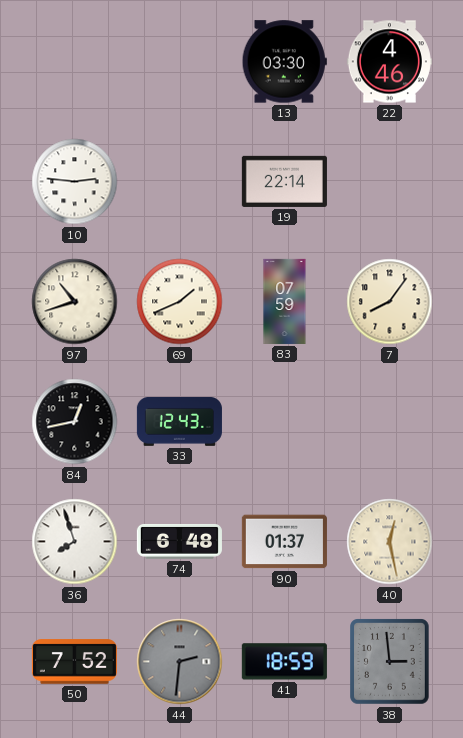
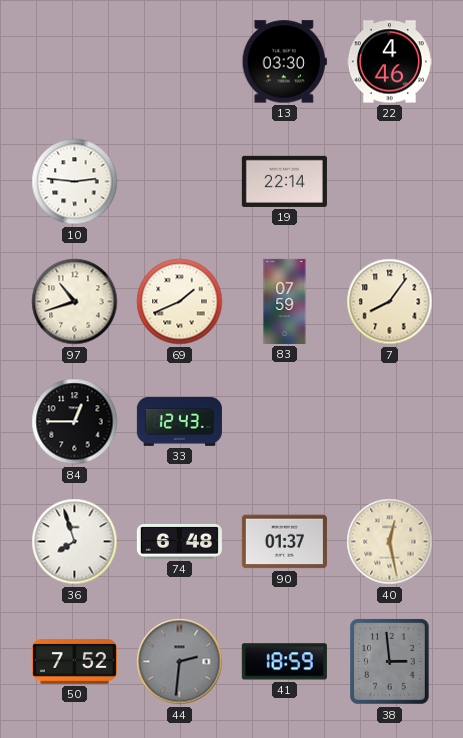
84: 12:43 -> 12:45
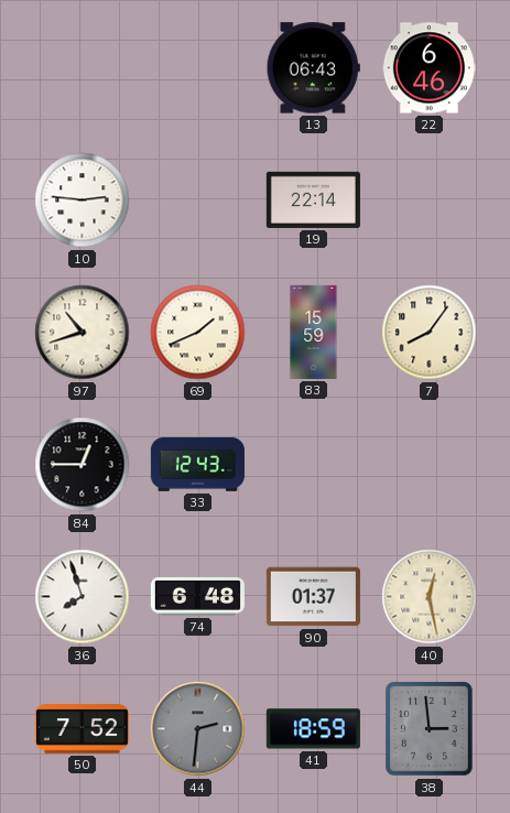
13: 03:30 -> 06:43
22: 4:46 -> 6:46
83: 07:59 -> 15:59
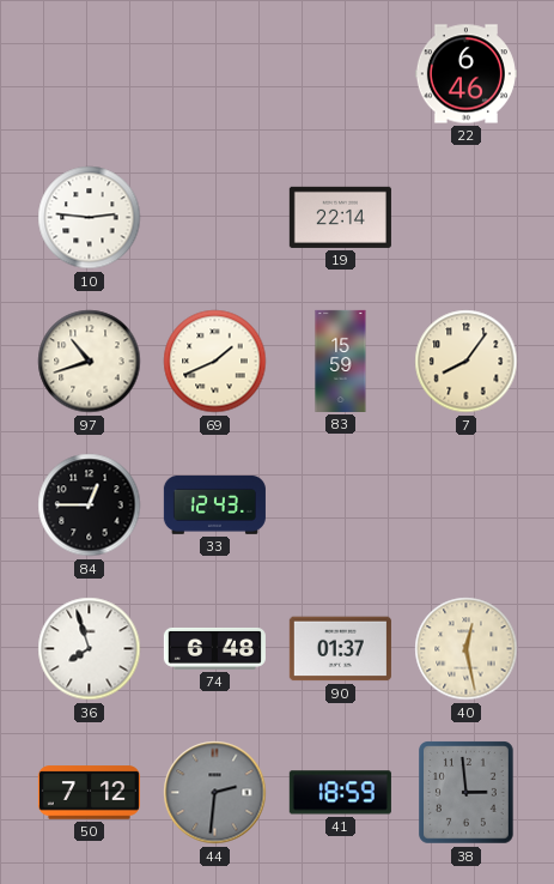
13: 06:43 -> none
50: 7:52 -> 7:12
